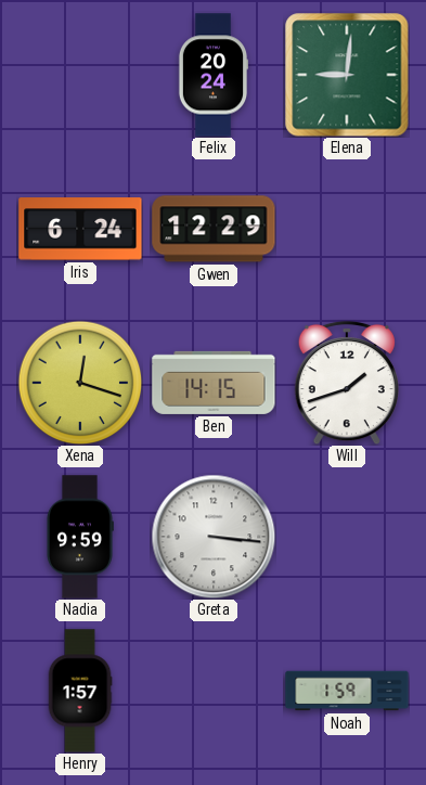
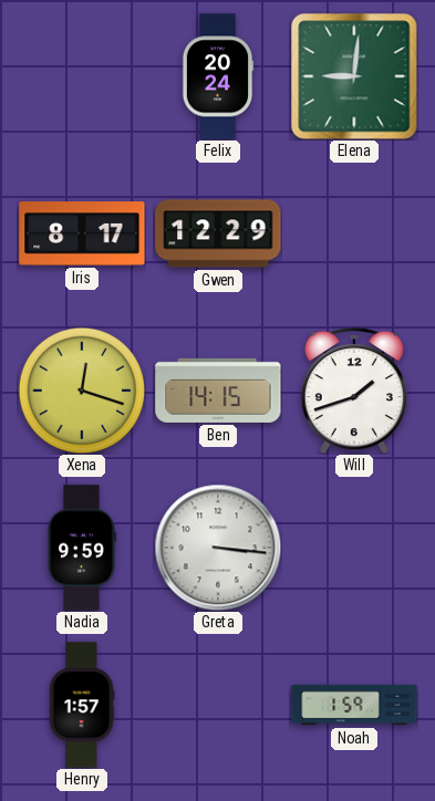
Iris: 6:24 -> 8:17
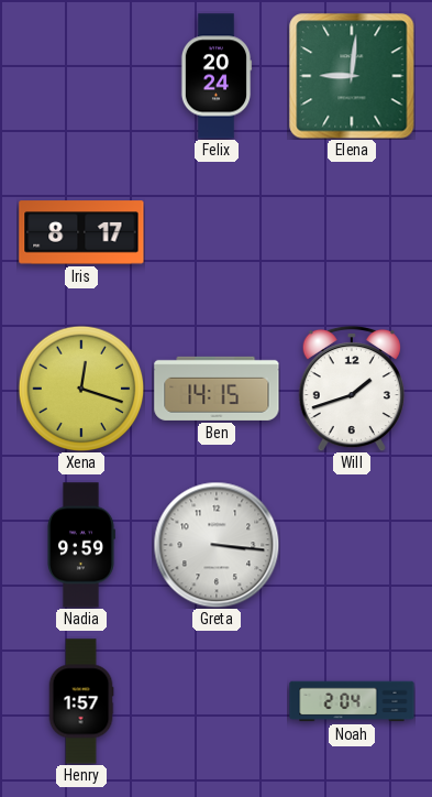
Gwen: 12:29 -> none
Noah: 1:59 -> 2:04
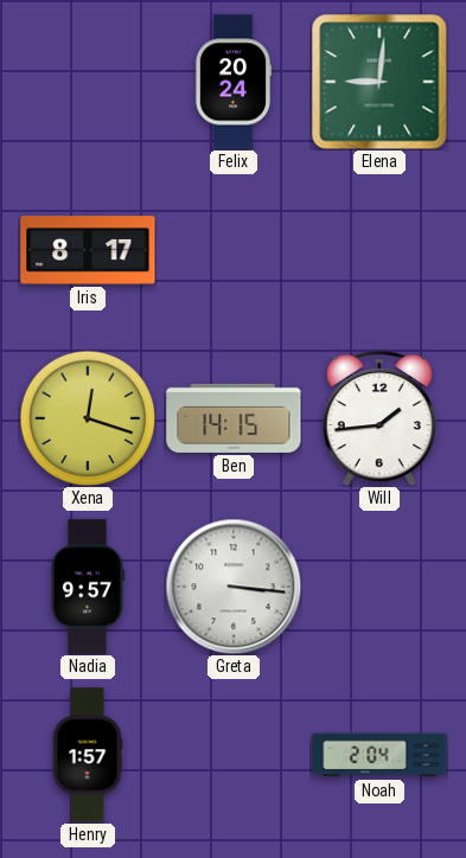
Will: 1:42 -> 1:44
Nadia: 9:59 -> 9:57
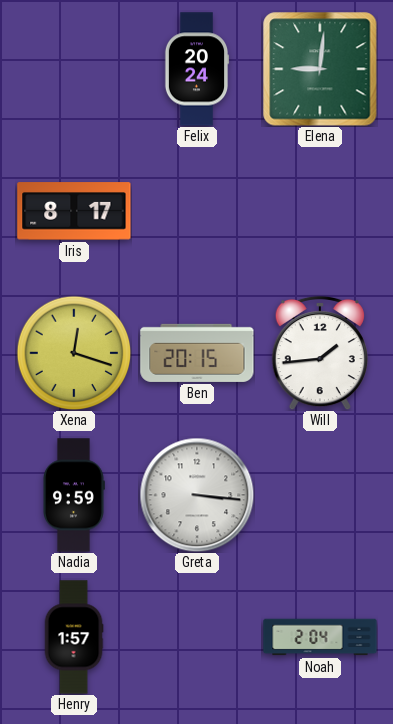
Ben: 14:15 -> 20:15
Nadia: 9:57 -> 9:59
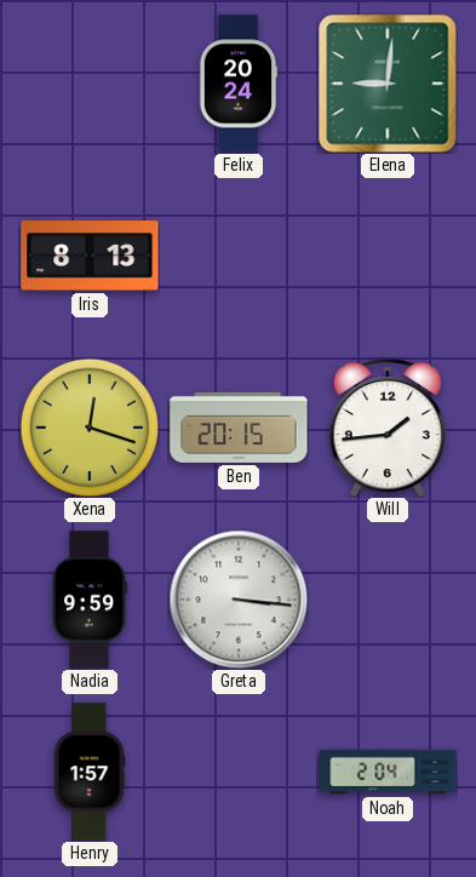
Iris: 8:17 -> 8:13
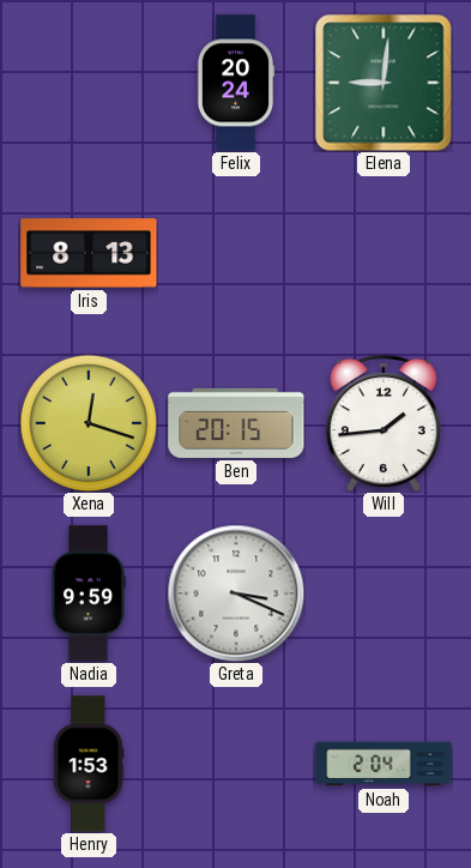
Greta: 3:16 -> 3:19
Henry: 1:57 -> 1:53
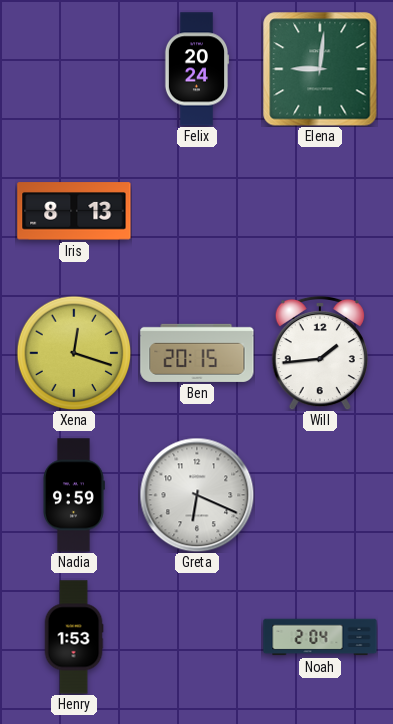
Greta: 3:19 -> 6:19
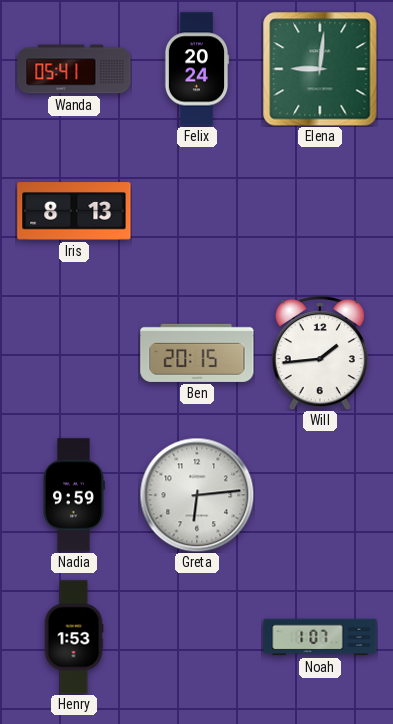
Wanda: none -> 05:41
Xena: 12:18 -> none
Greta: 6:19 -> 6:14
Noah: 2:04 -> 1:07
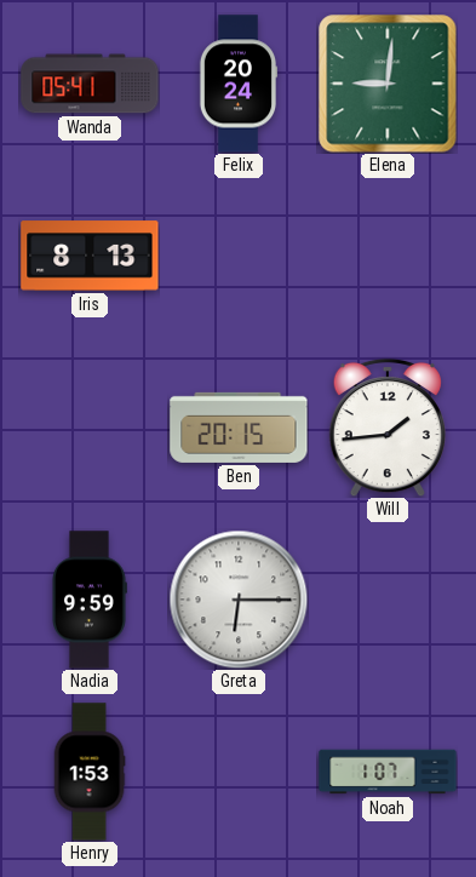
Greta: 6:14 -> 6:15
